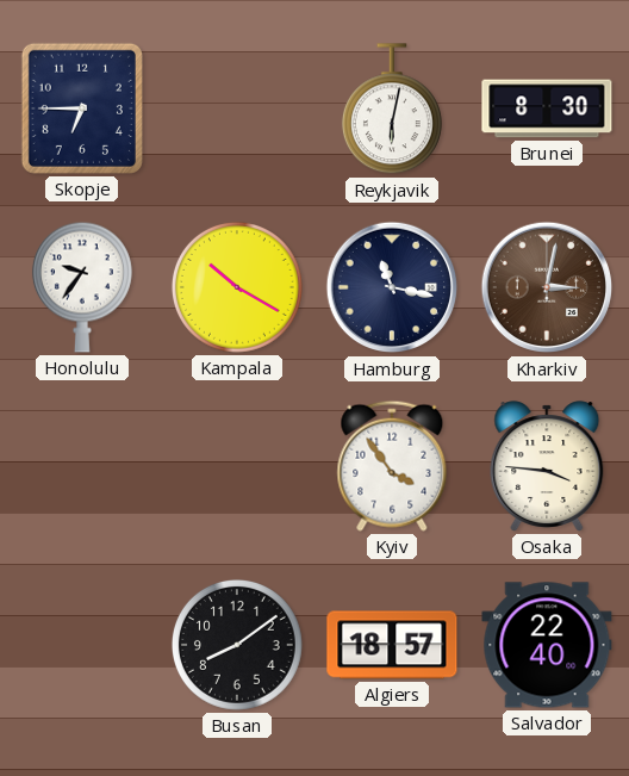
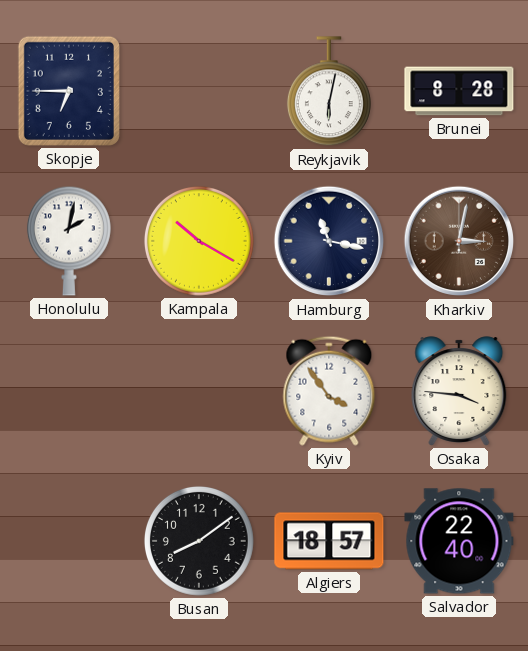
Brunei: 8:30 -> 8:28
Honolulu: 9:36 -> 2:02
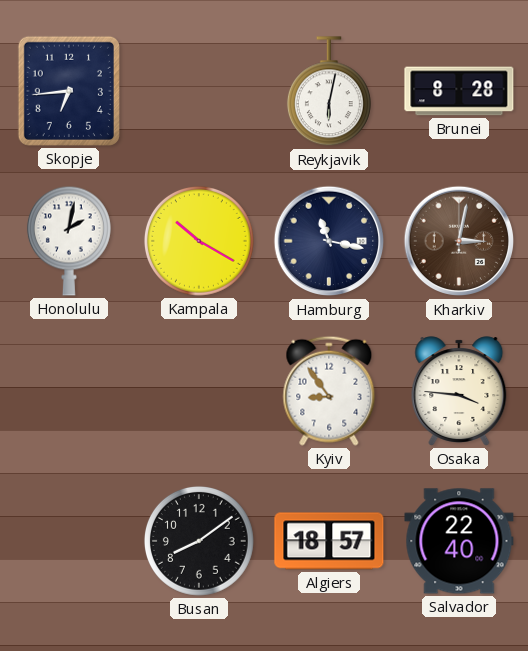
Skopje: 6:45 -> 6:44
Kyiv: 3:54 -> 8:54
